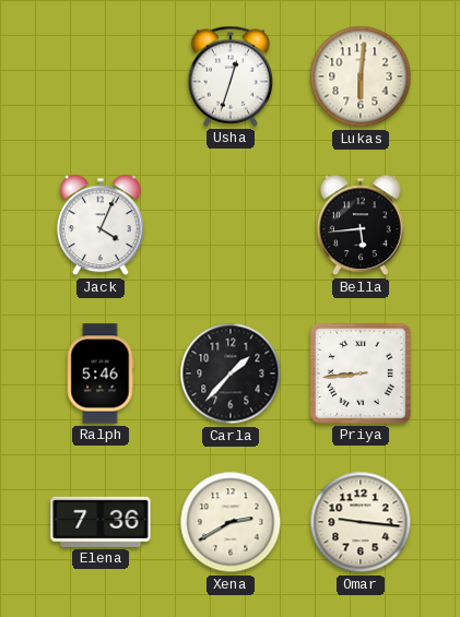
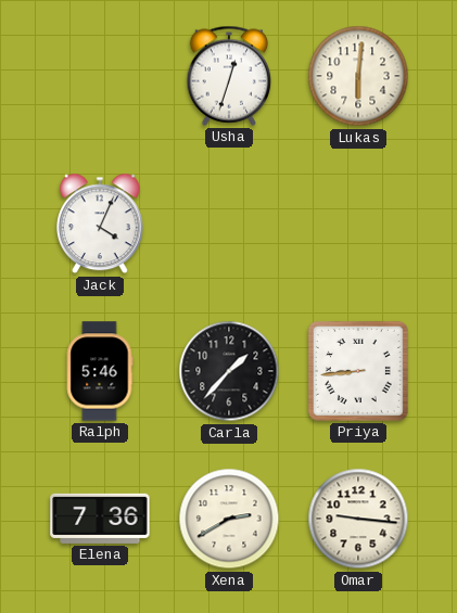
Bella: 5:44 -> none
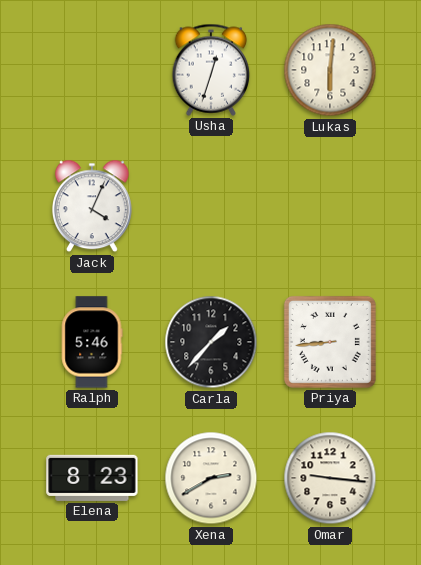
Elena: 7:36 -> 8:23
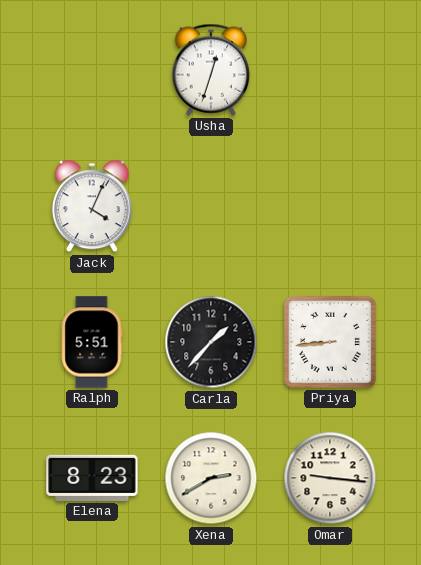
Lukas: 6:01 -> none
Ralph: 5:46 -> 5:51
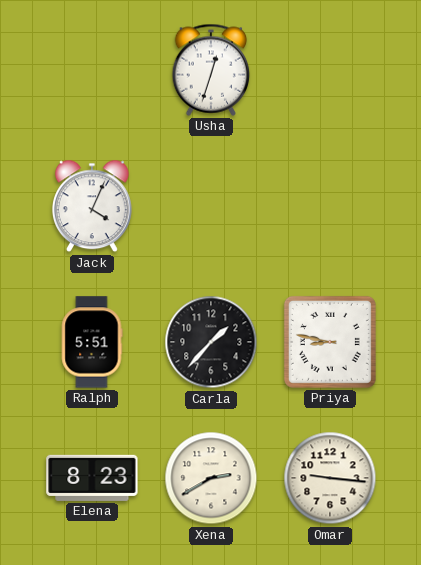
Priya: 8:44 -> 8:47
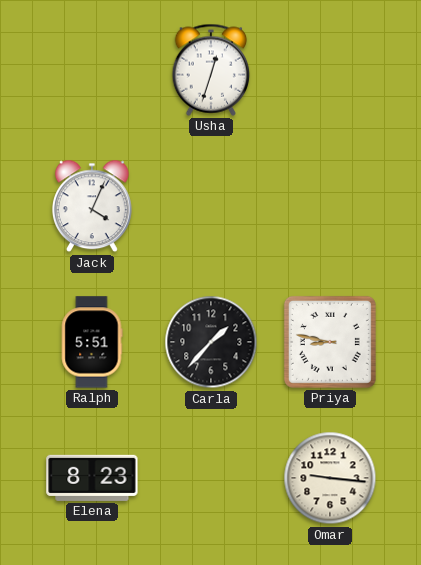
Xena: 2:40 -> none
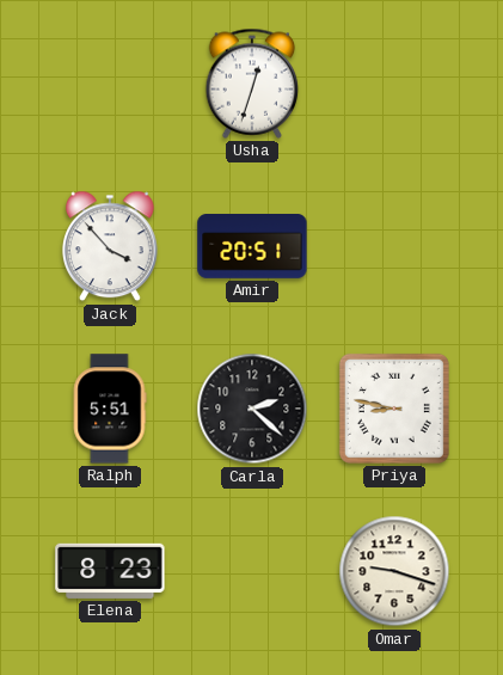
Jack: 4:04 -> 3:53
Amir: none -> 20:51
Carla: 1:37 -> 2:22
Omar: 9:16 -> 9:18
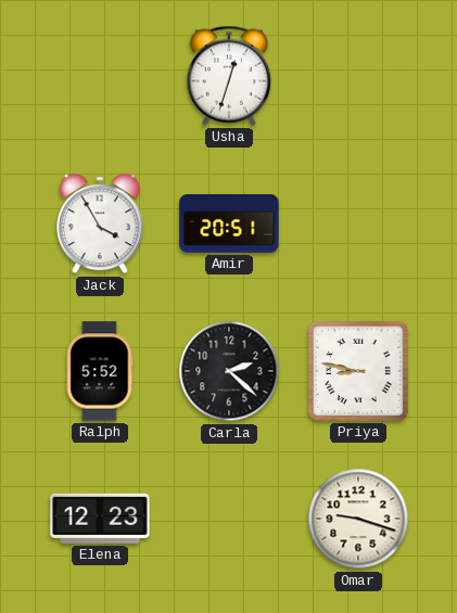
Jack: 3:53 -> 3:55
Ralph: 5:51 -> 5:52
Elena: 8:23 -> 12:23
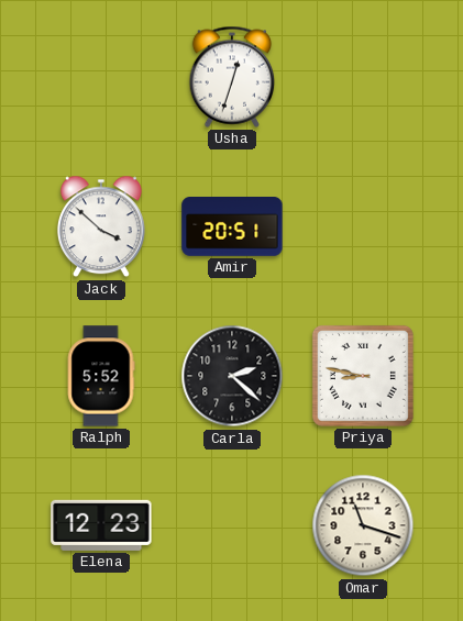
Jack: 3:55 -> 3:52
Omar: 9:18 -> 11:18
